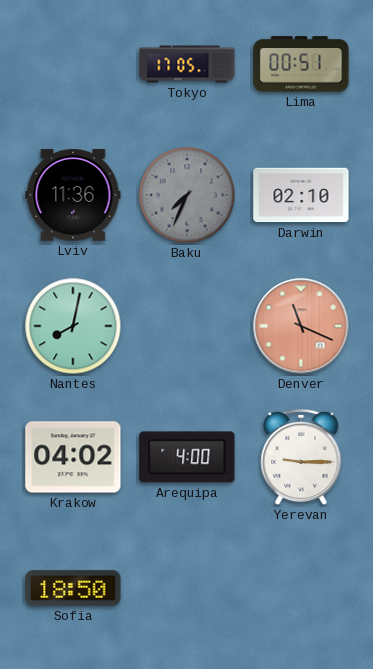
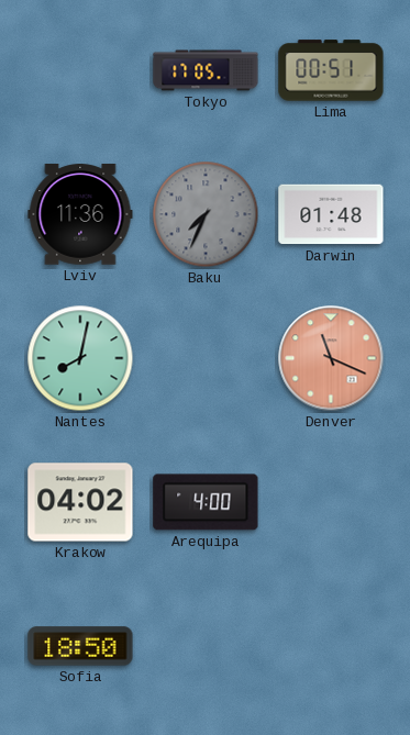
Darwin: 02:10 -> 01:48
Yerevan: 9:15 -> none
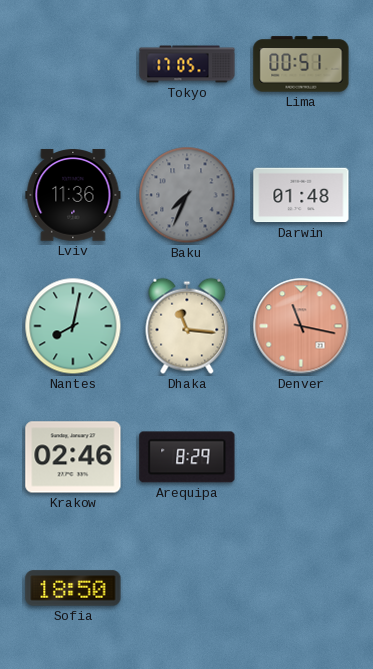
Dhaka: none -> 11:16
Denver: 11:19 -> 11:17
Krakow: 04:02 -> 02:46
Arequipa: 4:00 -> 8:29
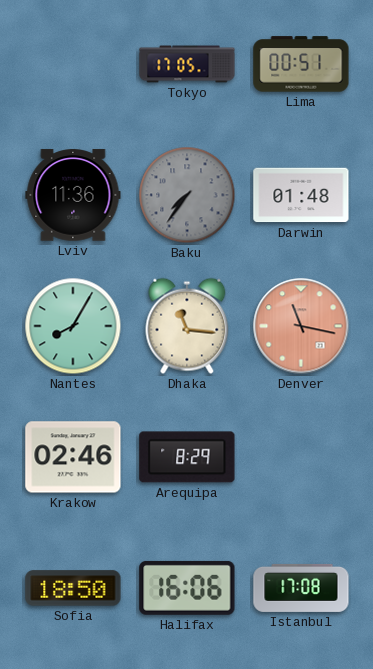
Baku: 7:34 -> 7:36
Nantes: 8:02 -> 8:05
Halifax: none -> 16:06
Istanbul: none -> 17:08
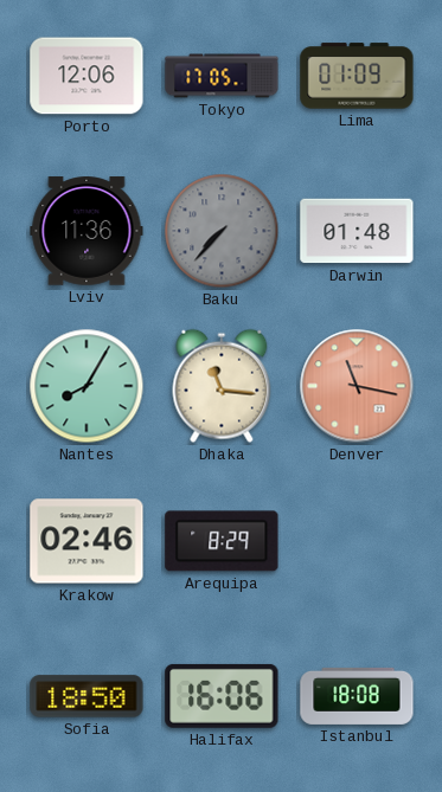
Porto: none -> 12:06
Lima: 00:51 -> 01:09
Baku: 7:36 -> 7:37
Istanbul: 17:08 -> 18:08
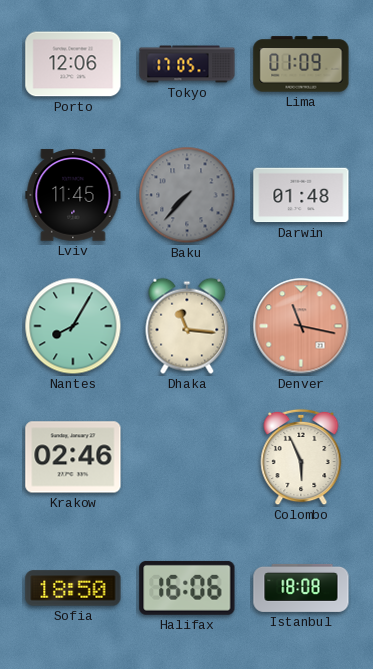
Lviv: 11:36 -> 11:45
Arequipa: 8:29 -> none
Colombo: none -> 5:56
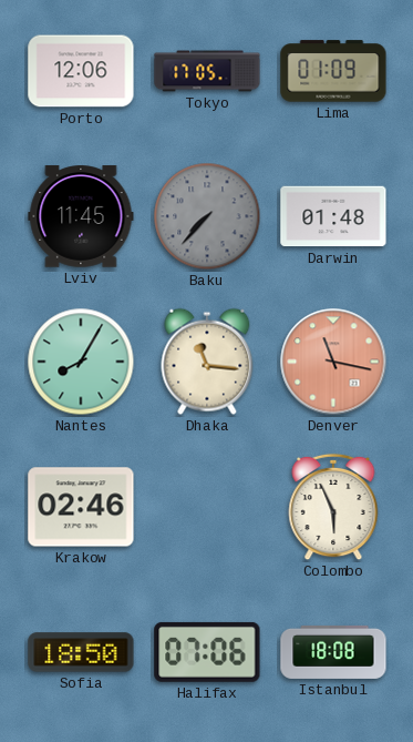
Halifax: 16:06 -> 07:06
